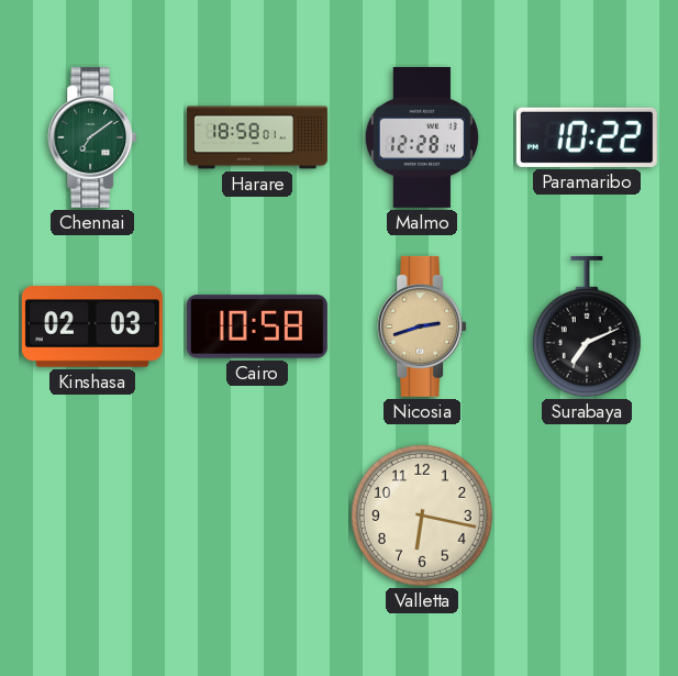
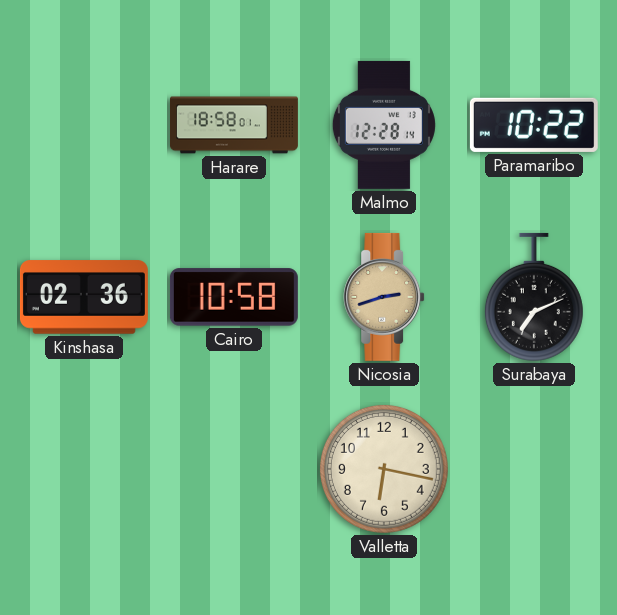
Chennai: 7:09 -> none
Kinshasa: 02:03 -> 02:36
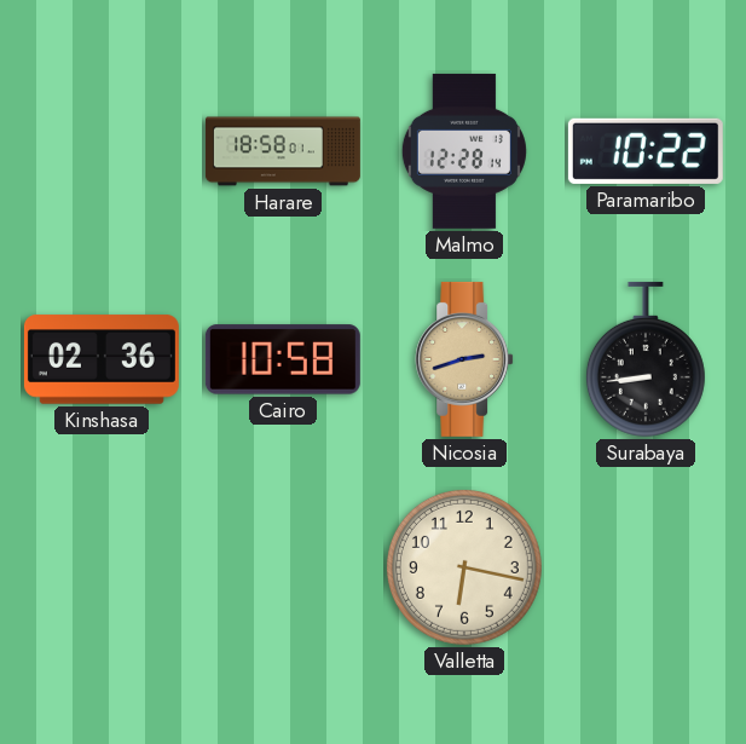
Surabaya: 7:11 -> 8:44
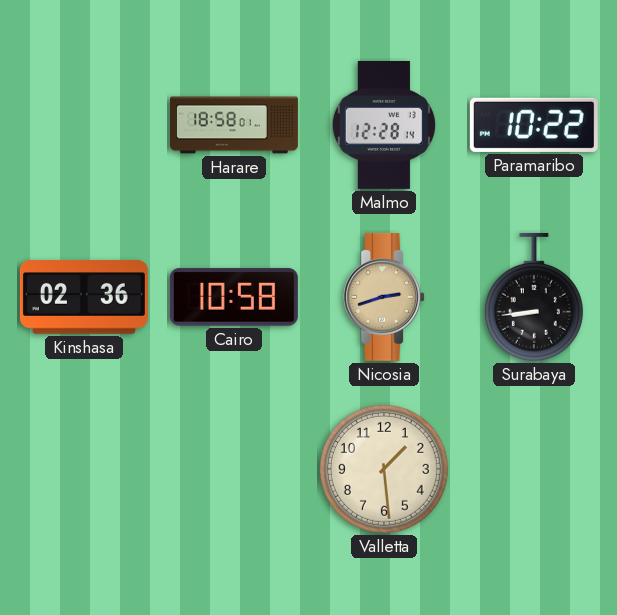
Valletta: 6:17 -> 1:29
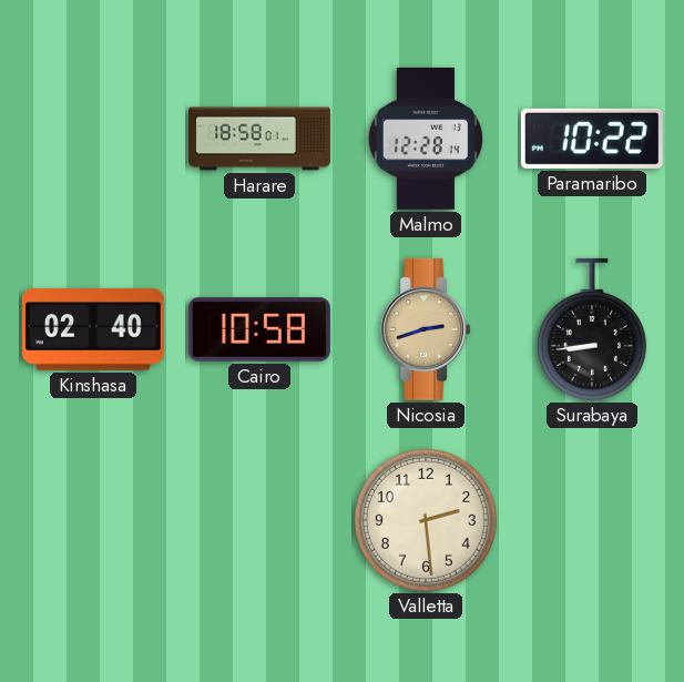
Kinshasa: 02:36 -> 02:40
Valletta: 1:29 -> 2:29
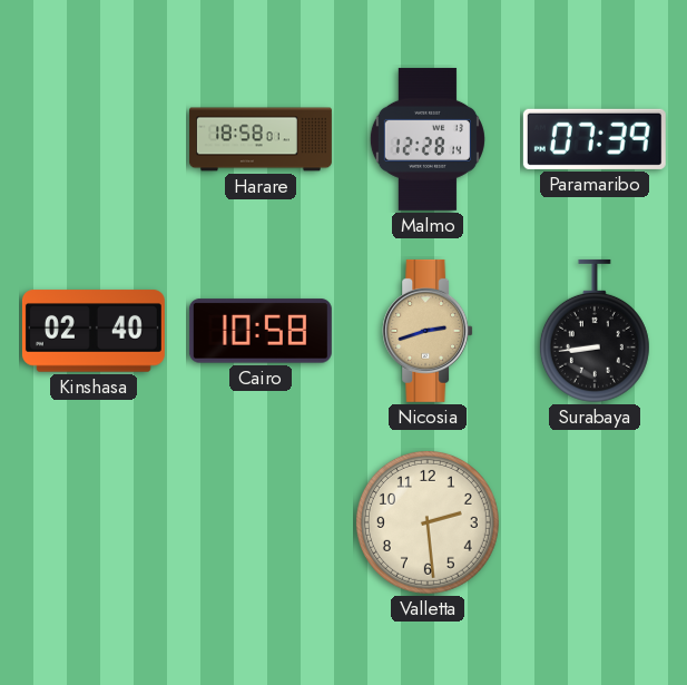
Paramaribo: 10:22 -> 07:39
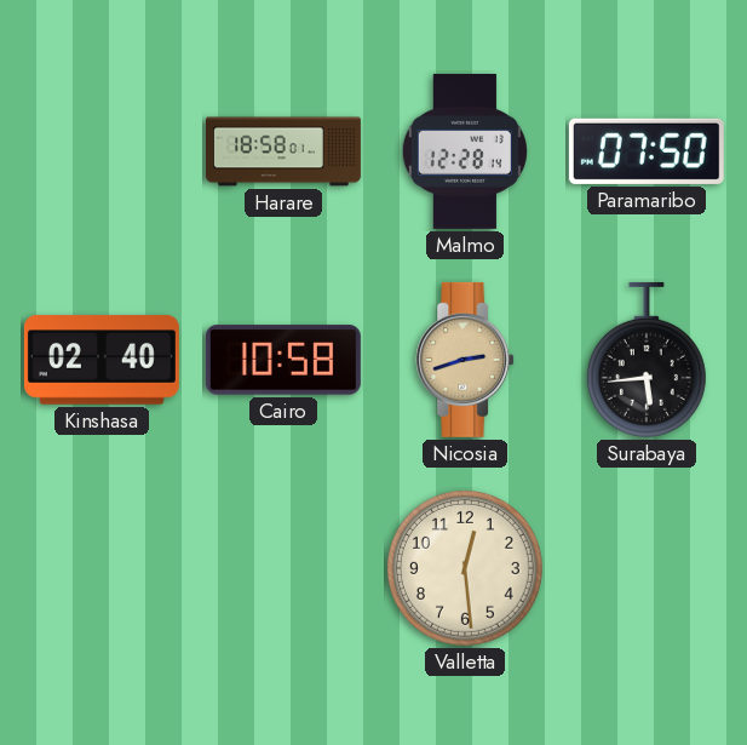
Paramaribo: 07:39 -> 07:50
Surabaya: 8:44 -> 5:44
Valletta: 2:29 -> 12:29
